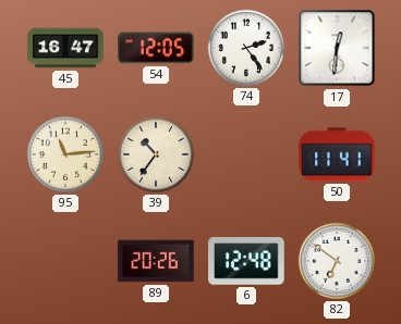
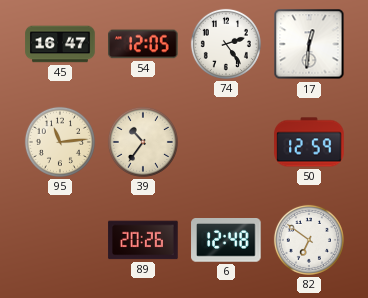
50: 11:41 -> 12:59
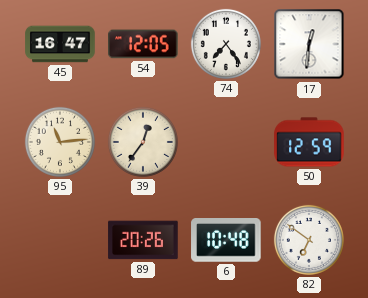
74: 2:24 -> 7:24
39: 10:36 -> 12:36
6: 12:48 -> 10:48
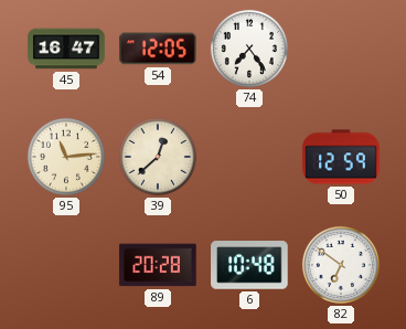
17: 12:31 -> none
39: 12:36 -> 12:38
89: 20:26 -> 20:28
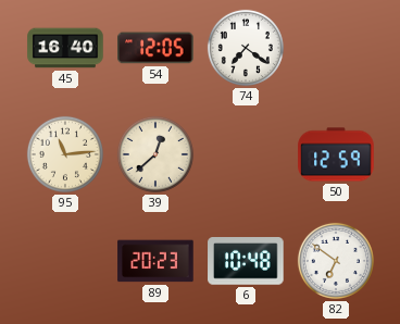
45: 16:47 -> 16:40
74: 7:24 -> 7:21
89: 20:28 -> 20:23
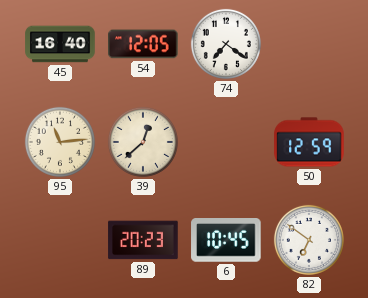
6: 10:48 -> 10:45
